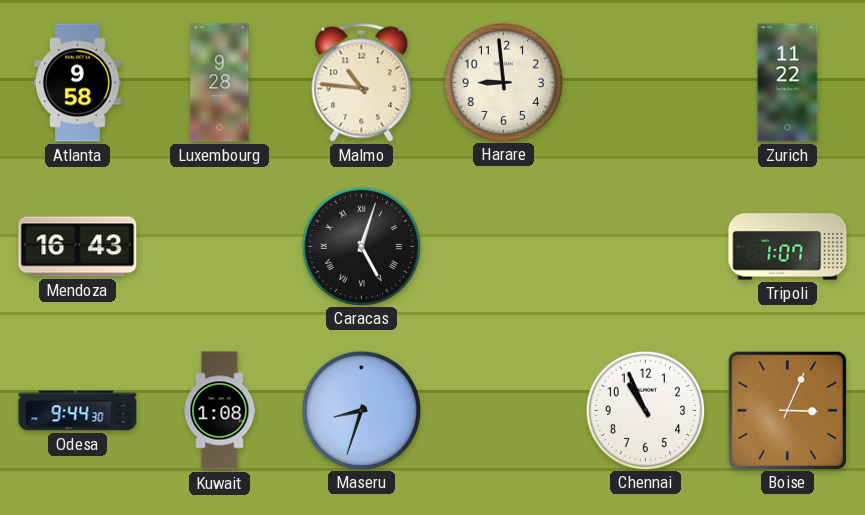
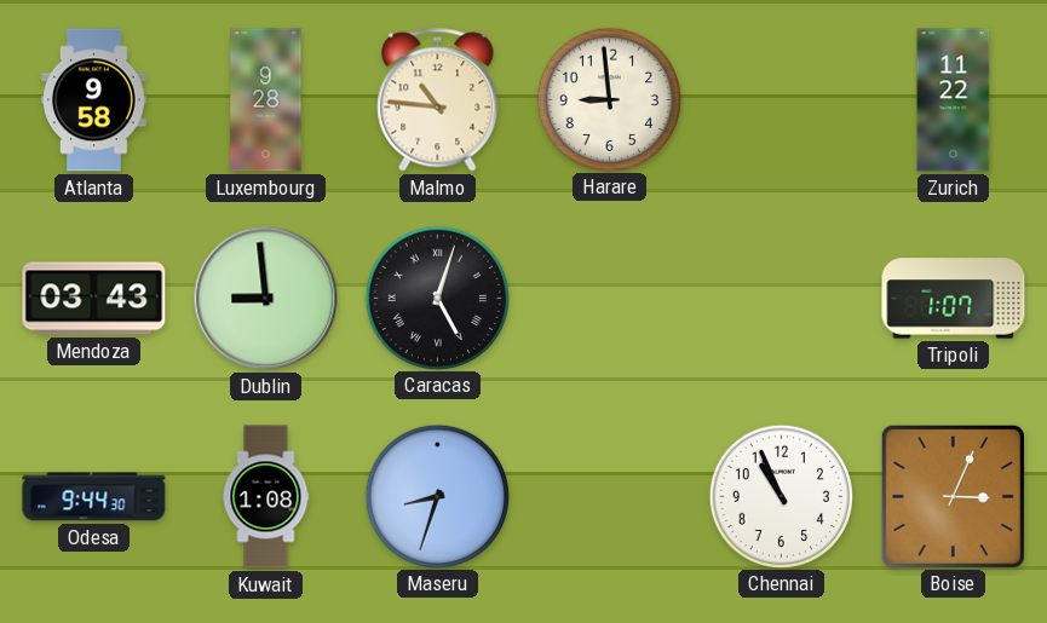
Mendoza: 16:43 -> 03:43
Dublin: none -> 8:59
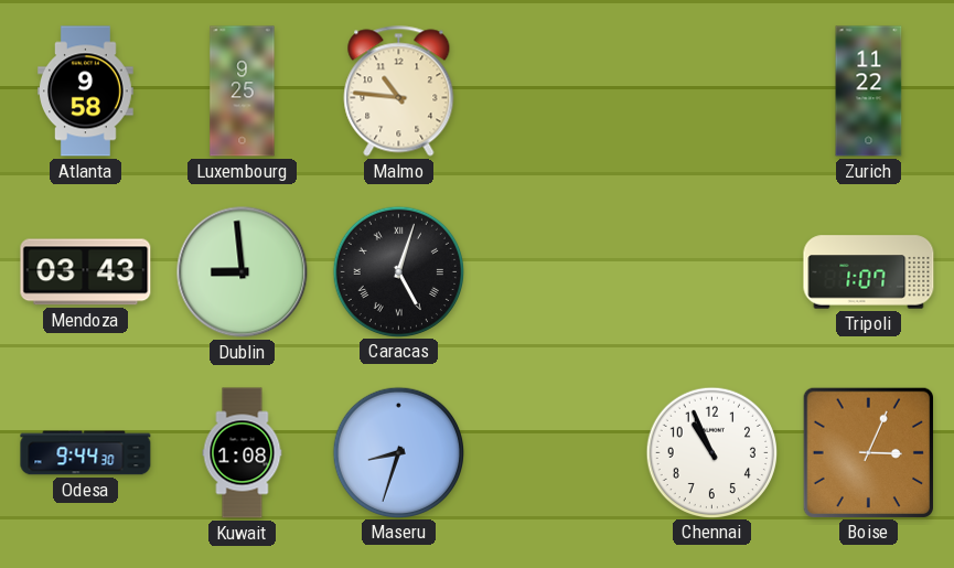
Luxembourg: 9:28 -> 9:25
Harare: 8:59 -> none
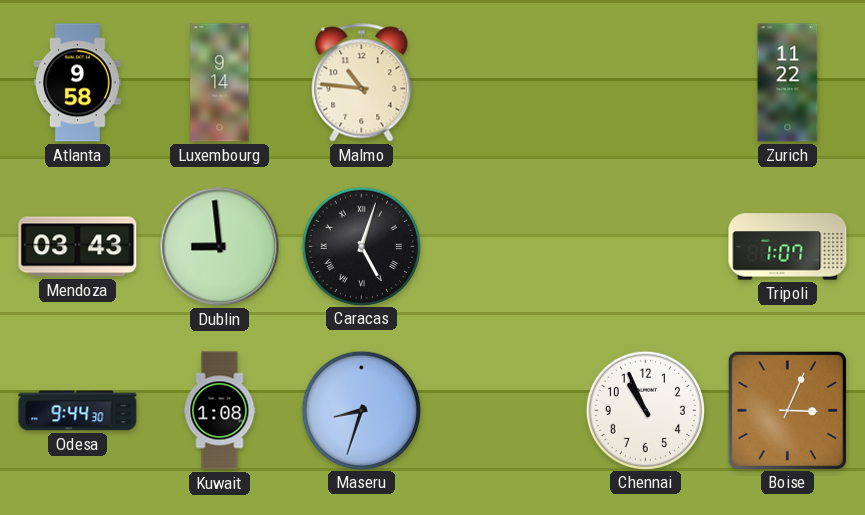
Luxembourg: 9:25 -> 9:14
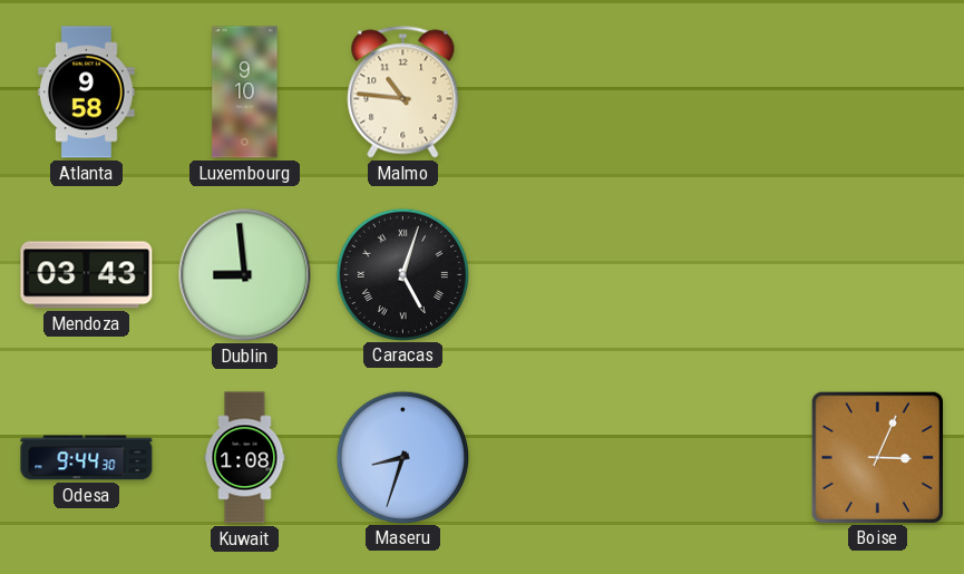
Luxembourg: 9:14 -> 9:10
Zurich: 11:22 -> none
Tripoli: 1:07 -> none
Chennai: 10:56 -> none
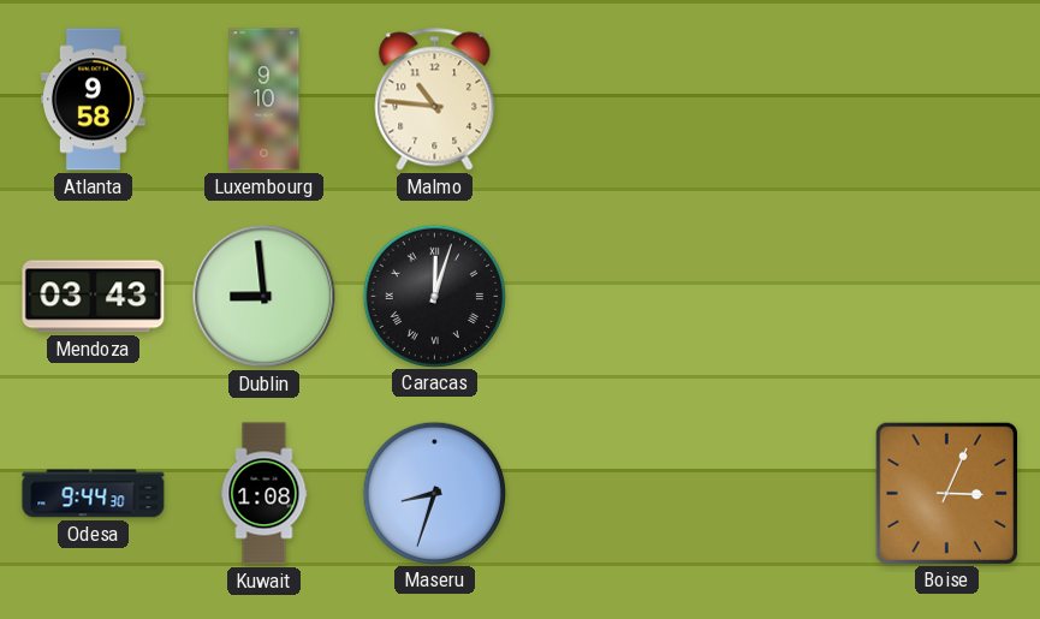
Caracas: 5:03 -> 12:03
